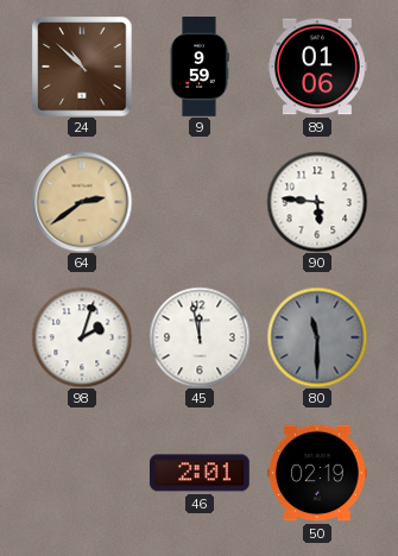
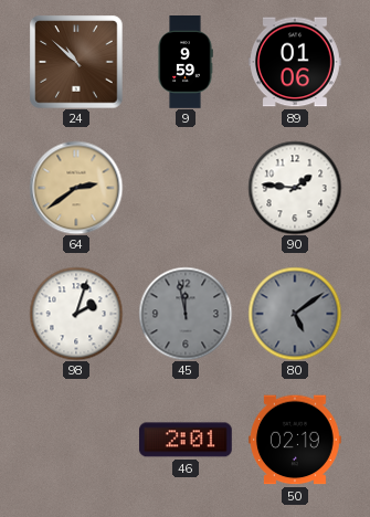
90: 5:46 -> 1:46
45 dial: white -> grey
80: 11:30 -> 5:09
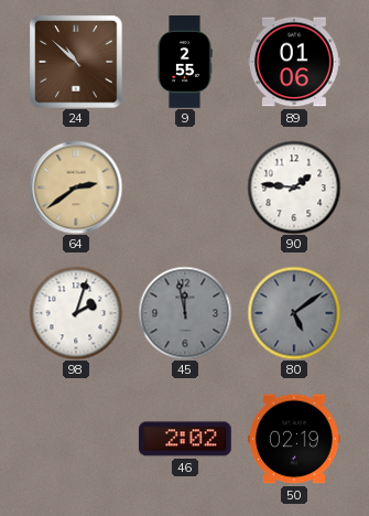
9: 9:59 -> 2:55
46: 2:01 -> 2:02
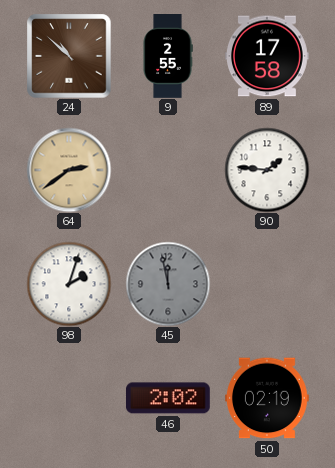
89: 01:06 -> 17:58
80: 5:09 -> none
